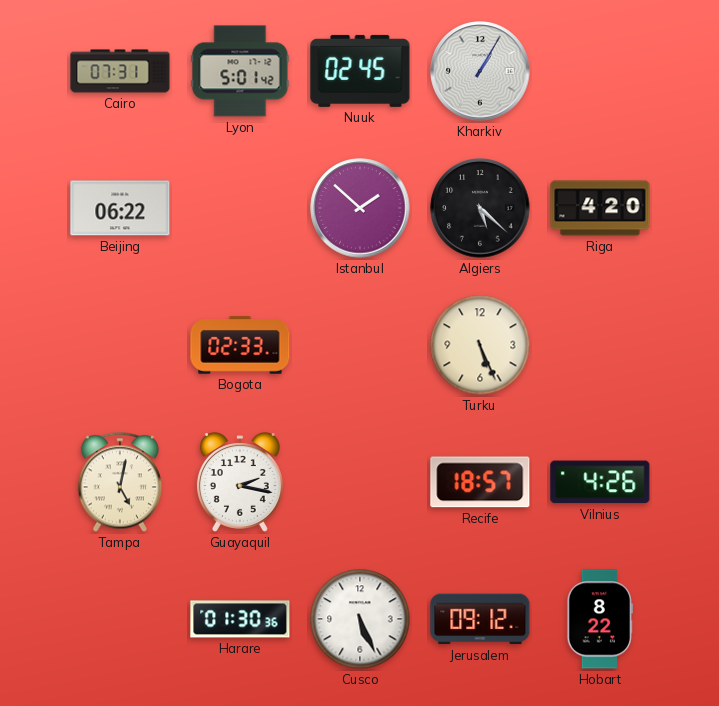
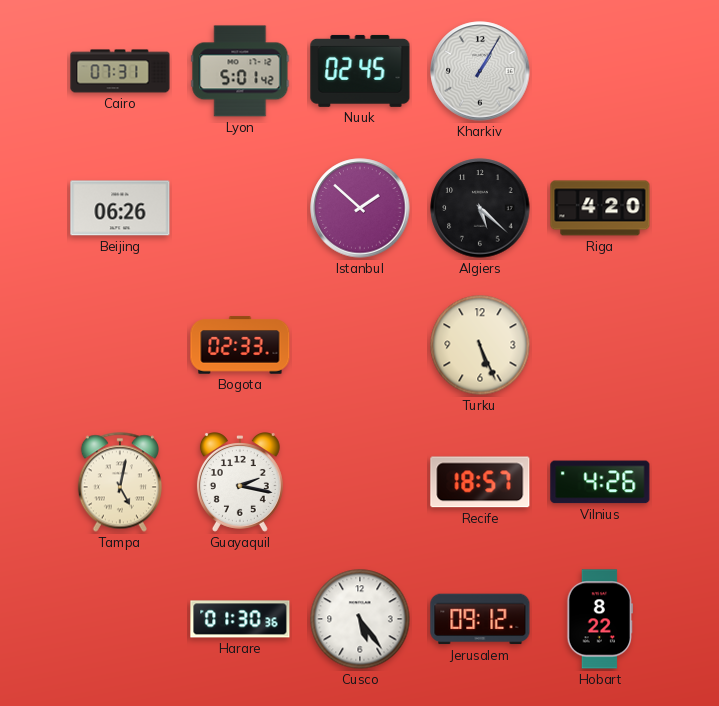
Beijing: 06:22 -> 06:26
Cusco: 5:26 -> 5:24
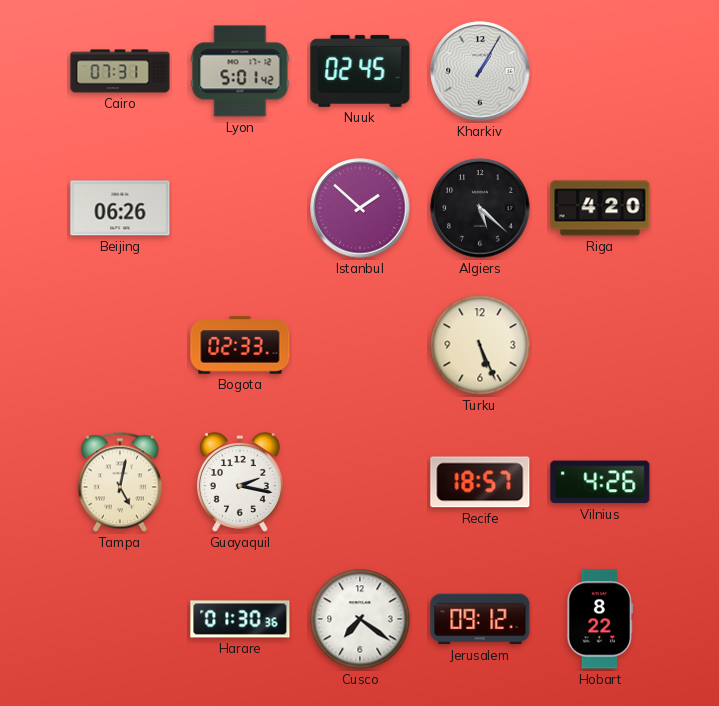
Cusco: 5:24 -> 7:21
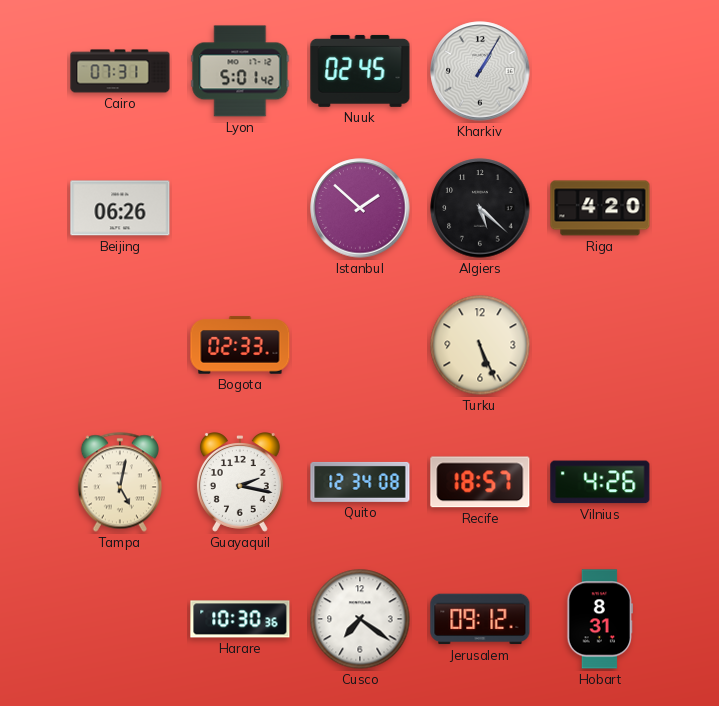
Quito: none -> 12:34
Harare: 01:30 -> 10:30
Hobart: 8:22 -> 8:31
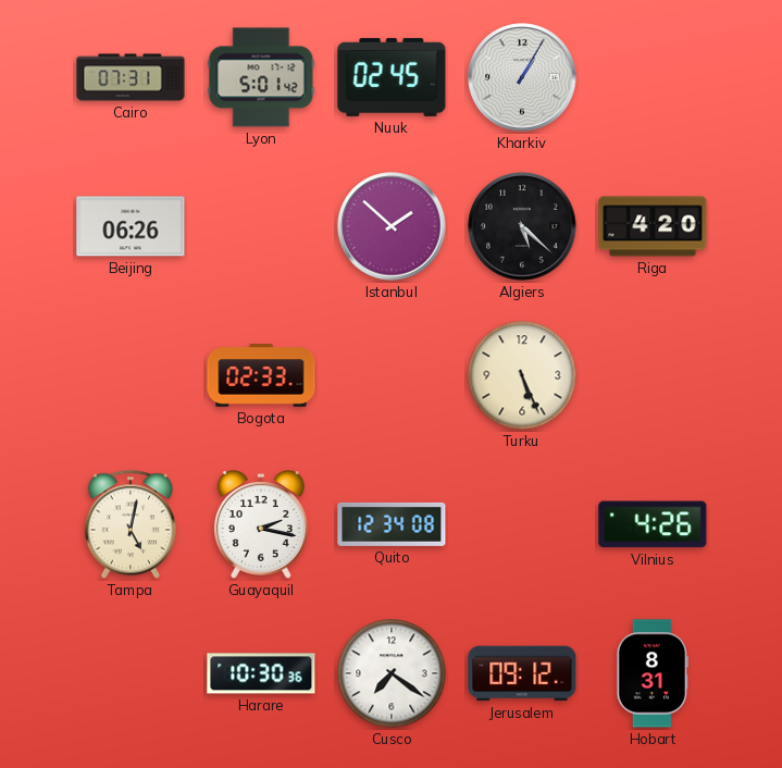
Recife: 18:57 -> none
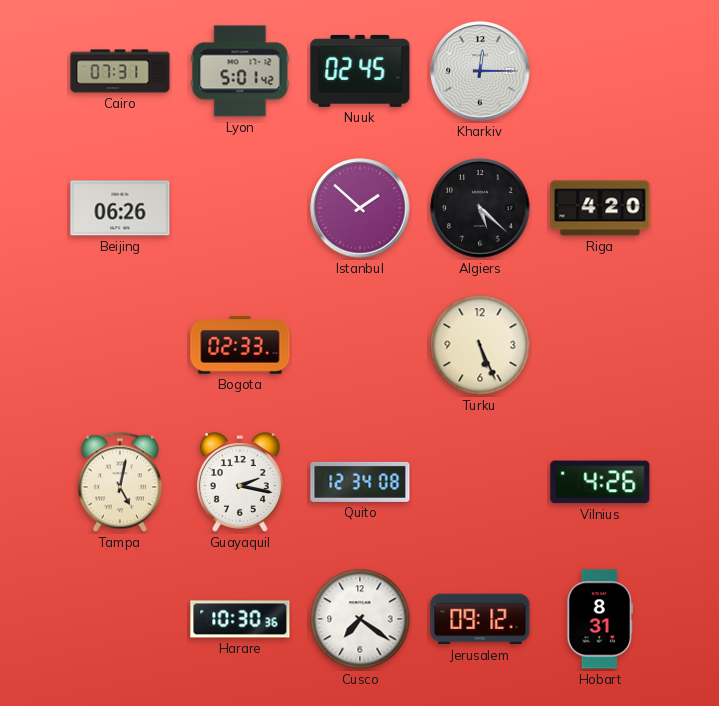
Kharkiv: 1:05 -> 12:15
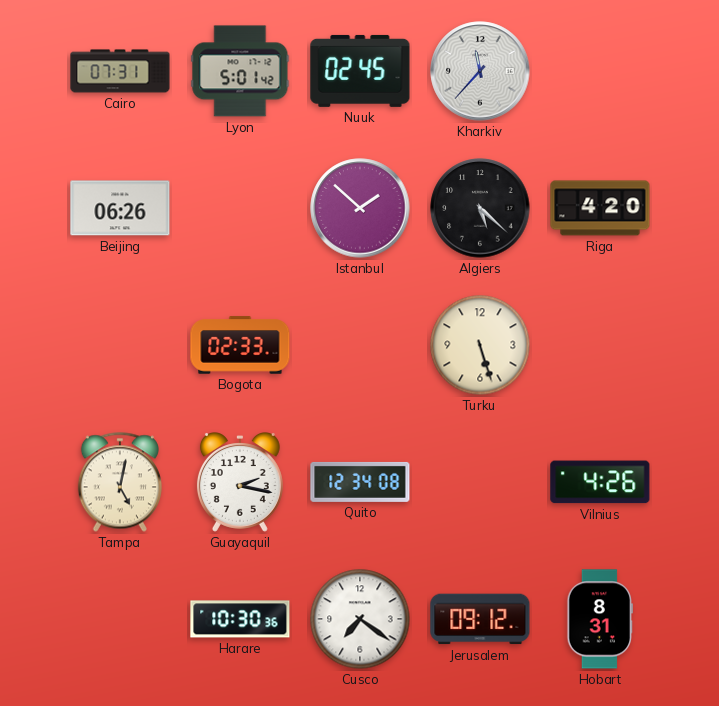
Kharkiv: 12:15 -> 11:37
Turku: 5:26 -> 5:27
